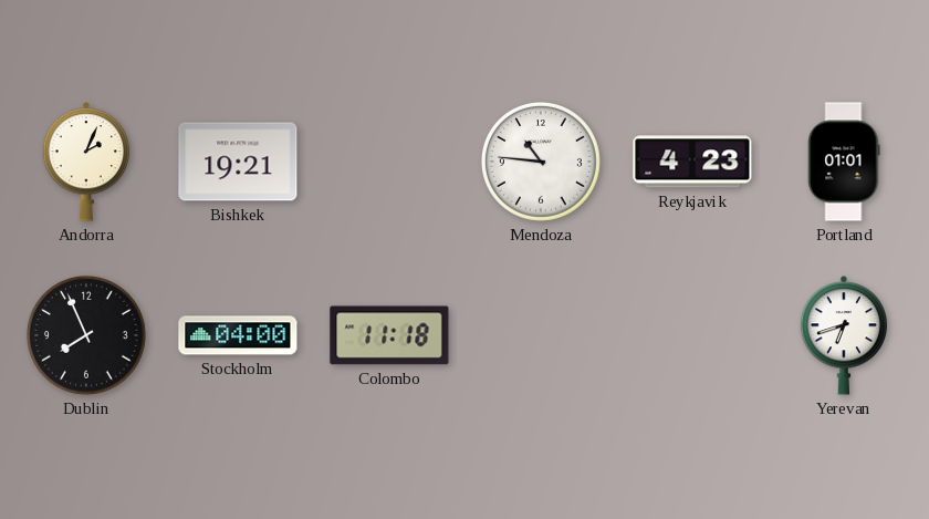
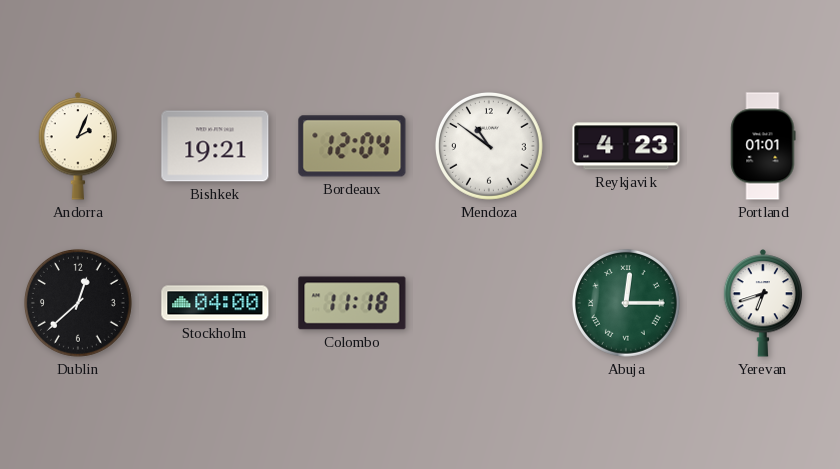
Bordeaux: none -> 12:04
Mendoza: 10:46 -> 10:51
Dublin: 7:56 -> 12:38
Abuja: none -> 12:15
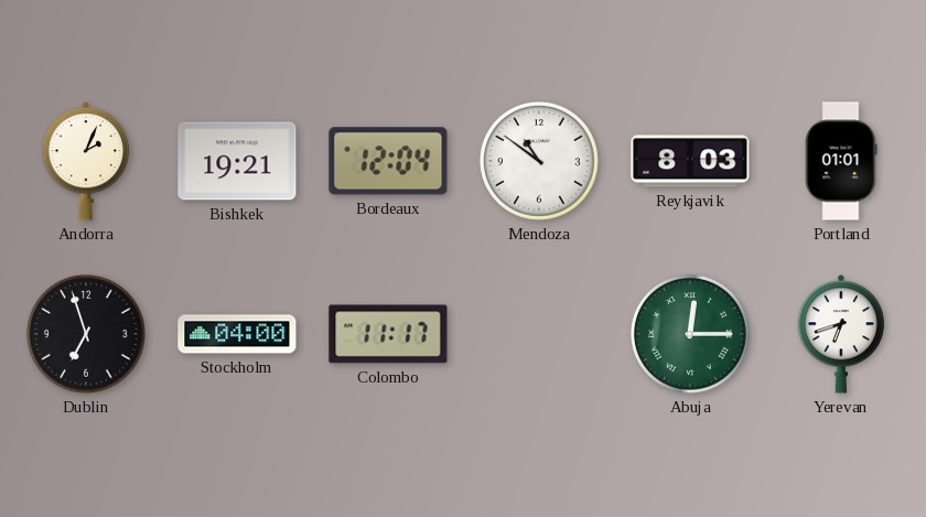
Reykjavik: 4:23 -> 8:03
Dublin: 12:38 -> 6:57
Colombo: 11:18 -> 11:17
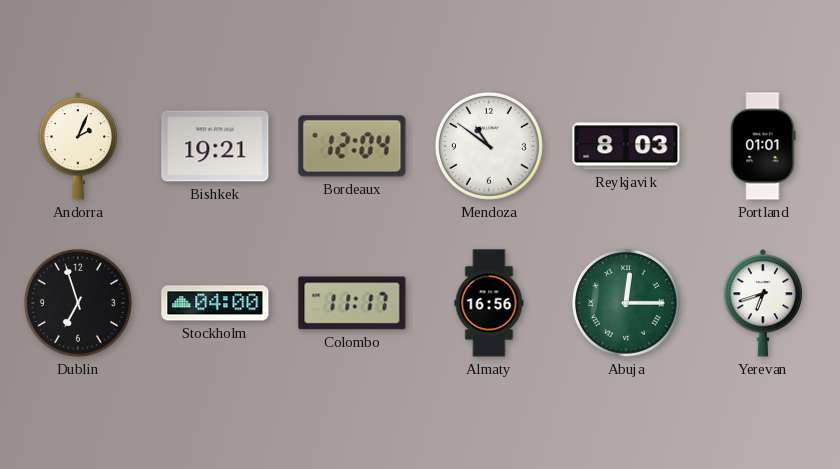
Almaty: none -> 16:56
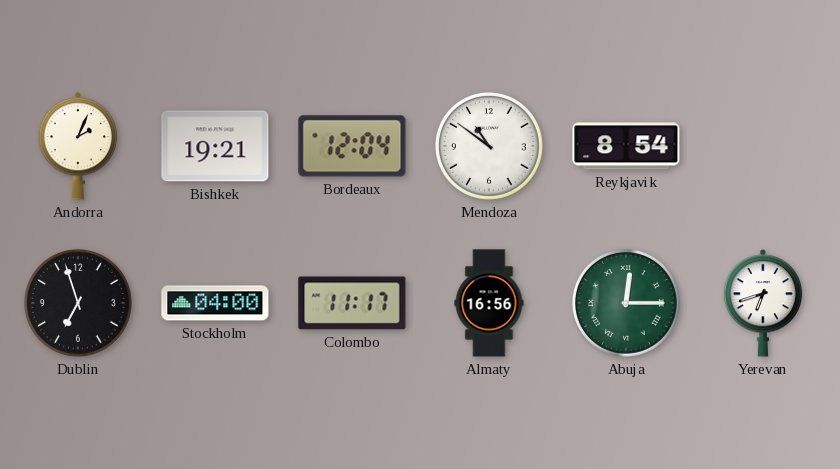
Reykjavik: 8:03 -> 8:54
Portland: 01:01 -> none
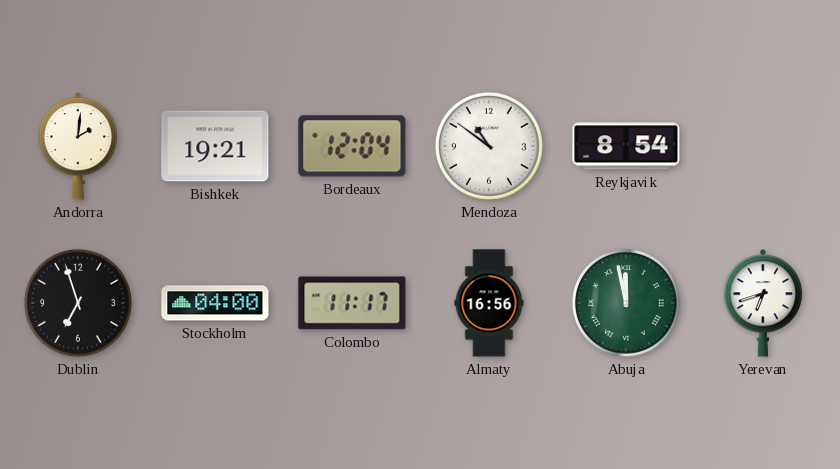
Andorra: 2:04 -> 2:01
Abuja: 12:15 -> 11:58
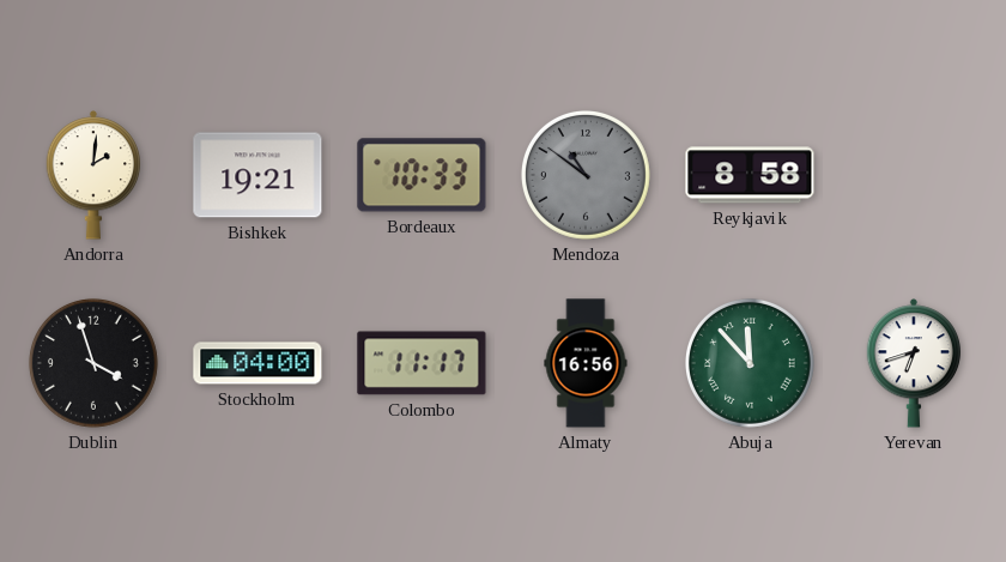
Bordeaux: 12:04 -> 10:33
Mendoza dial: white -> grey
Reykjavik: 8:54 -> 8:58
Dublin: 6:57 -> 3:57
Abuja: 11:58 -> 11:53
